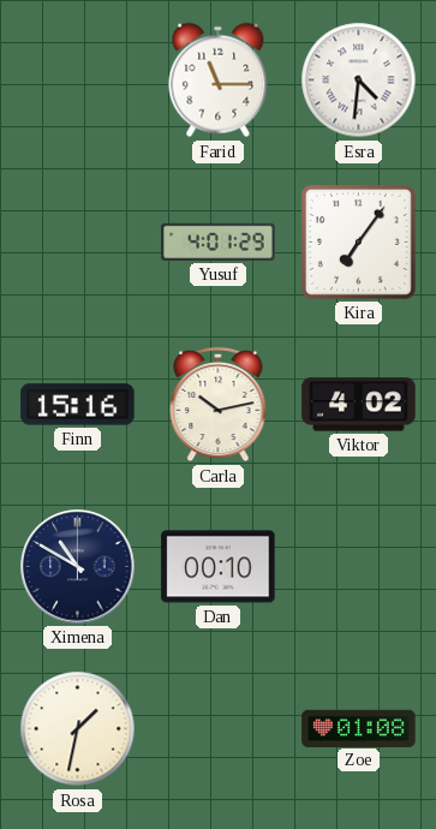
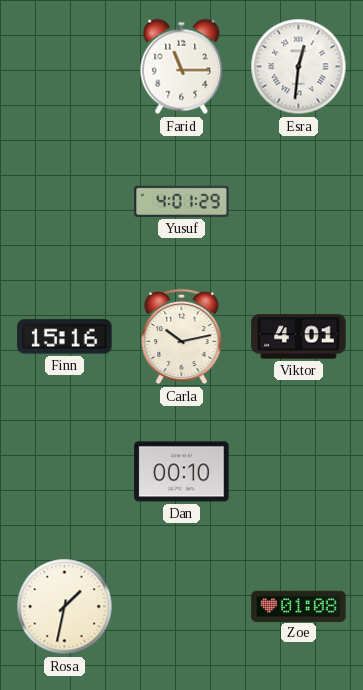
Esra: 4:31 -> 12:31
Kira: 7:06 -> none
Viktor: 4:02 -> 4:01
Ximena: 10:50 -> none
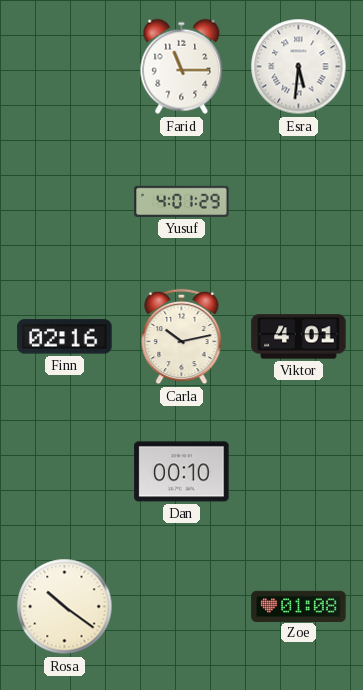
Esra: 12:31 -> 5:31
Finn: 15:16 -> 02:16
Rosa: 1:32 -> 10:21
